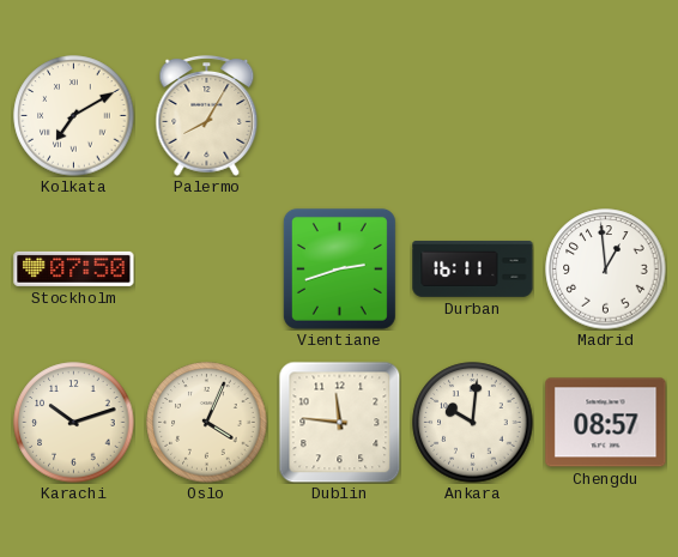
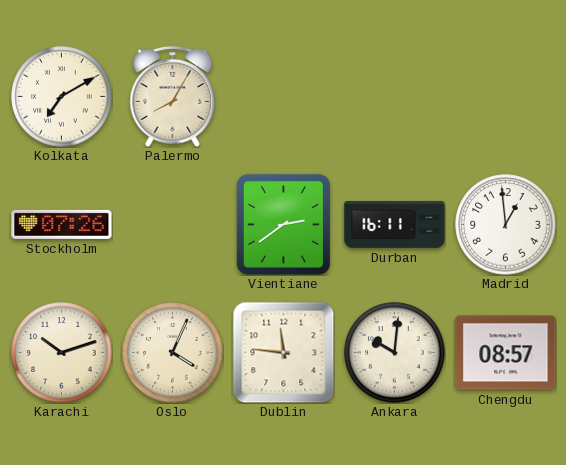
Stockholm: 07:50 -> 07:26
Vientiane: 2:42 -> 2:39
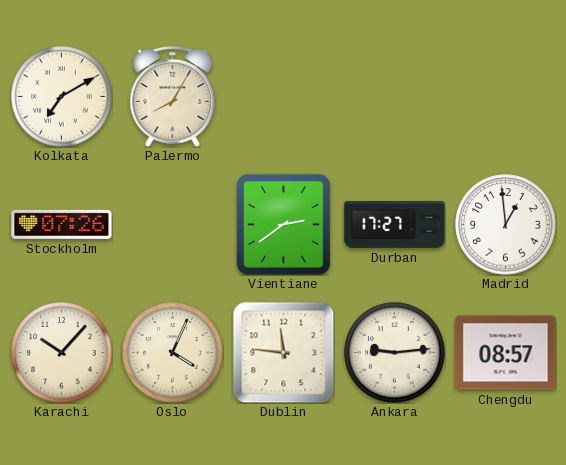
Durban: 16:11 -> 17:27
Karachi: 10:12 -> 10:07
Ankara: 10:01 -> 9:14
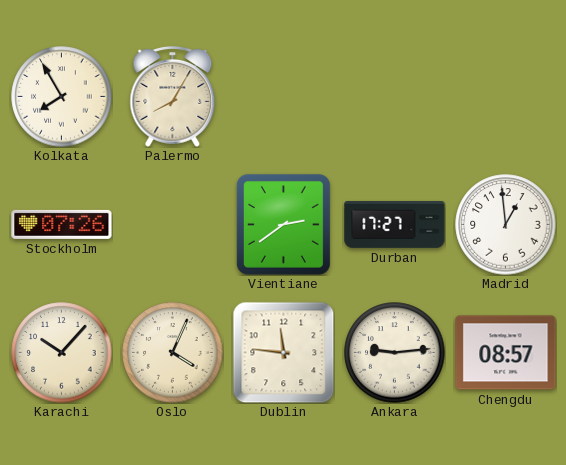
Kolkata: 7:10 -> 7:55
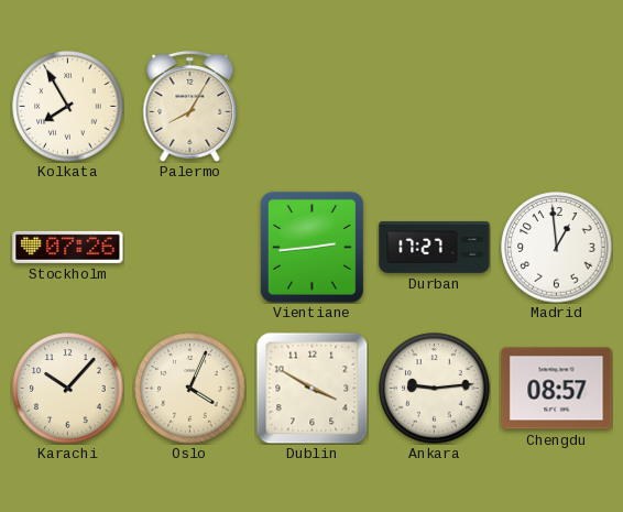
Vientiane: 2:39 -> 2:44
Dublin: 11:46 -> 3:50
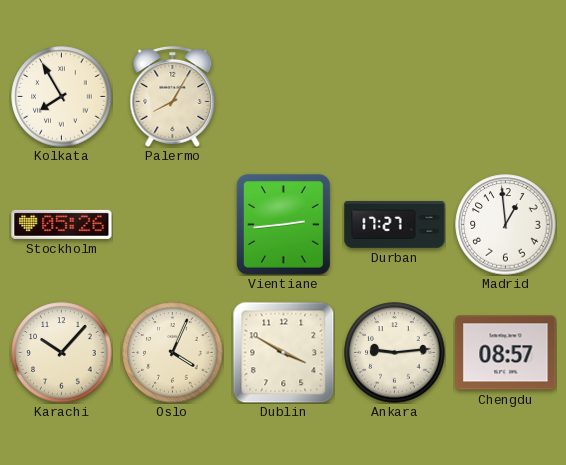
Stockholm: 07:26 -> 05:26
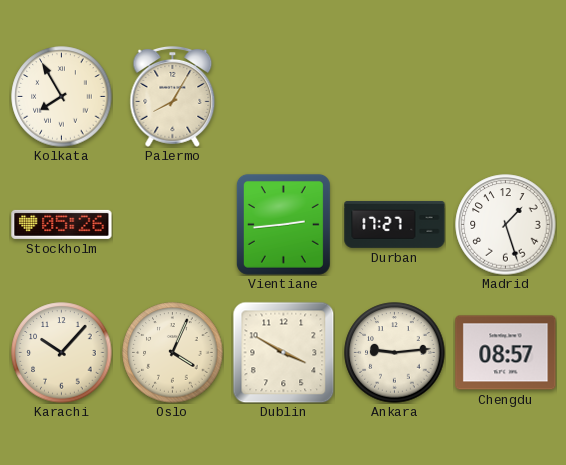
Madrid: 12:59 -> 1:27
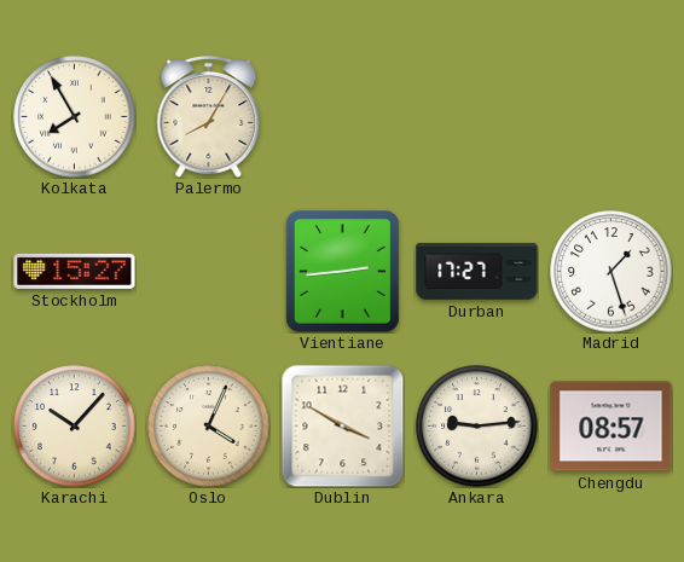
Stockholm: 05:26 -> 15:27
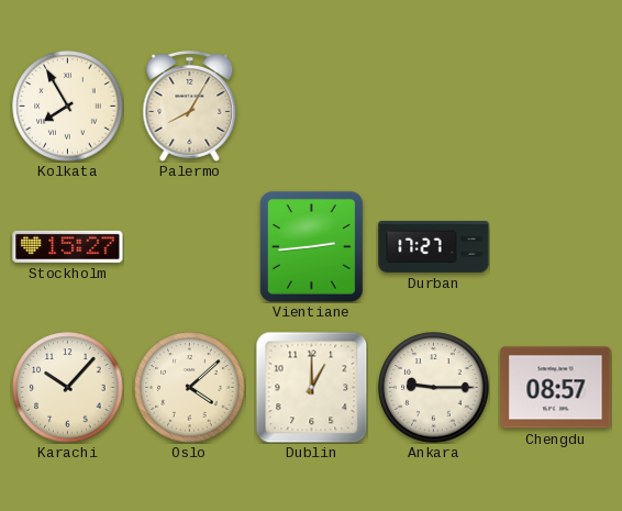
Madrid: 1:27 -> none
Oslo: 4:04 -> 4:08
Dublin: 3:50 -> 1:00
Ankara: 9:14 -> 9:15
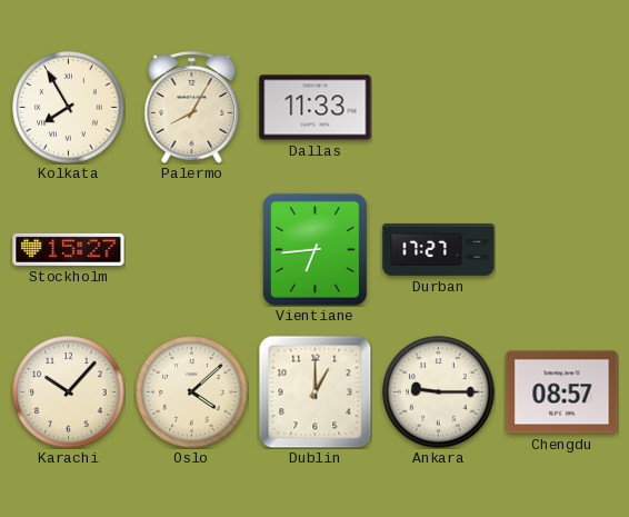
Dallas: none -> 11:33
Vientiane: 2:44 -> 6:44
